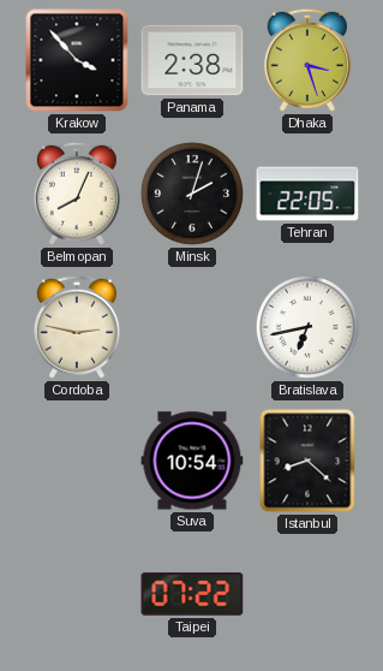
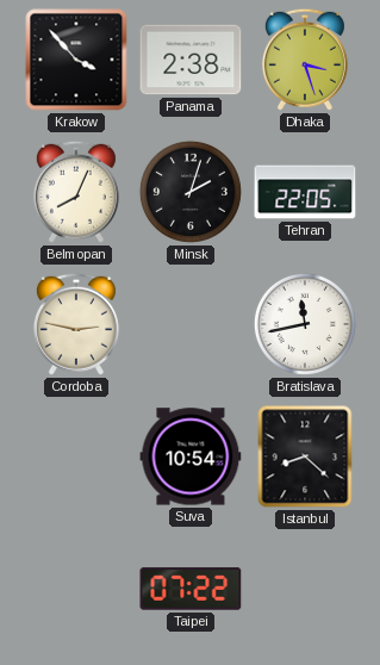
Bratislava: 6:43 -> 11:43
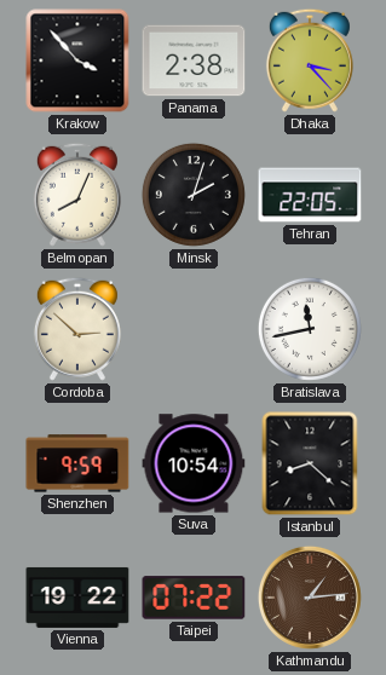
Dhaka: 3:27 -> 3:23
Cordoba: 2:47 -> 2:52
Shenzhen: none -> 9:59
Vienna: none -> 19:22
Kathmandu: none -> 1:14
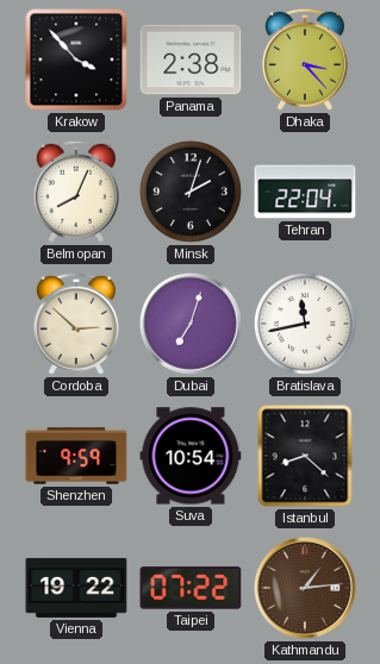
Tehran: 22:05 -> 22:04
Dubai: none -> 7:03
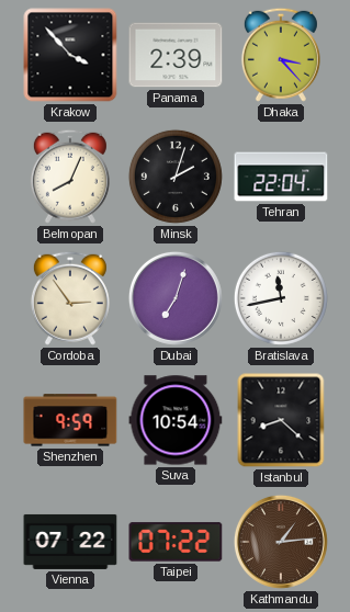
Panama: 2:38 -> 2:39
Cordoba: 2:52 -> 2:54
Vienna: 19:22 -> 07:22
